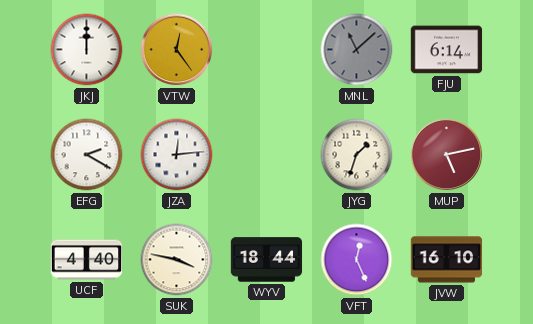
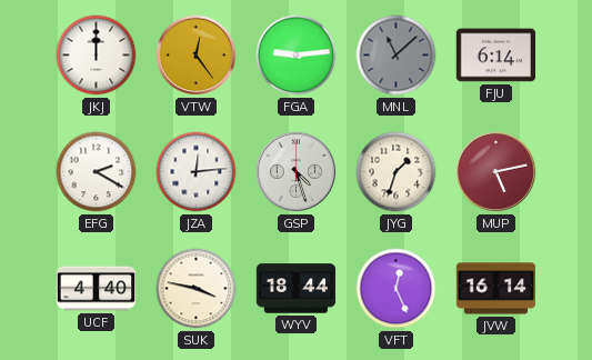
FGA: none -> 9:14
GSP: none -> 4:27
JVW: 16:10 -> 16:14
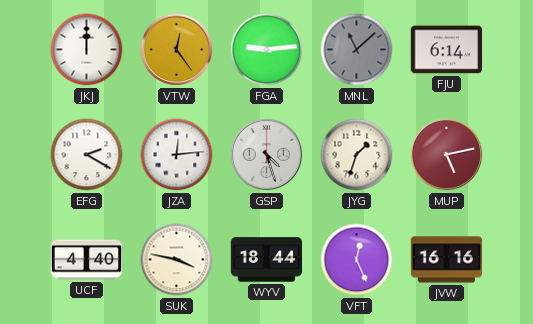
JVW: 16:14 -> 16:16
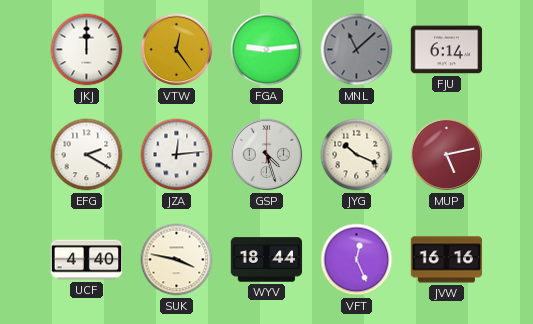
JYG: 1:33 -> 10:19
